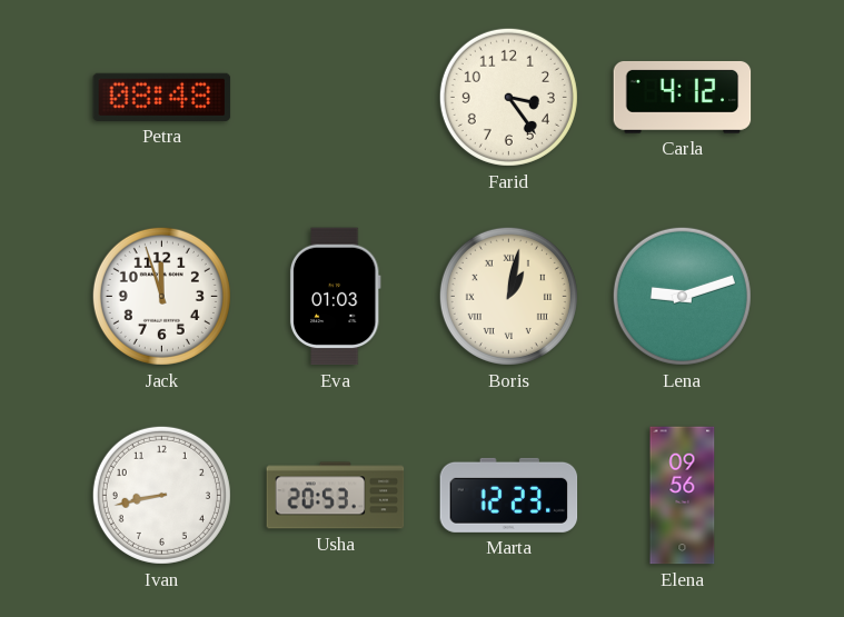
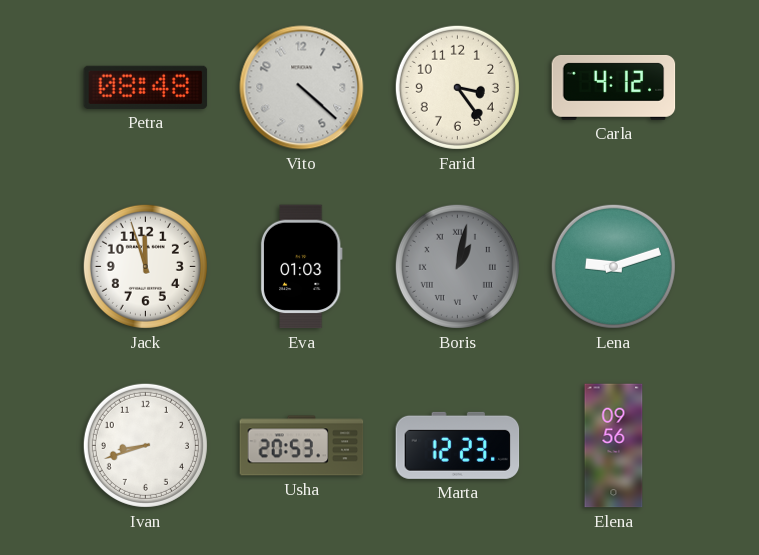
Vito: none -> 4:22
Boris dial: cream -> grey
Ivan: 8:43 -> 8:42
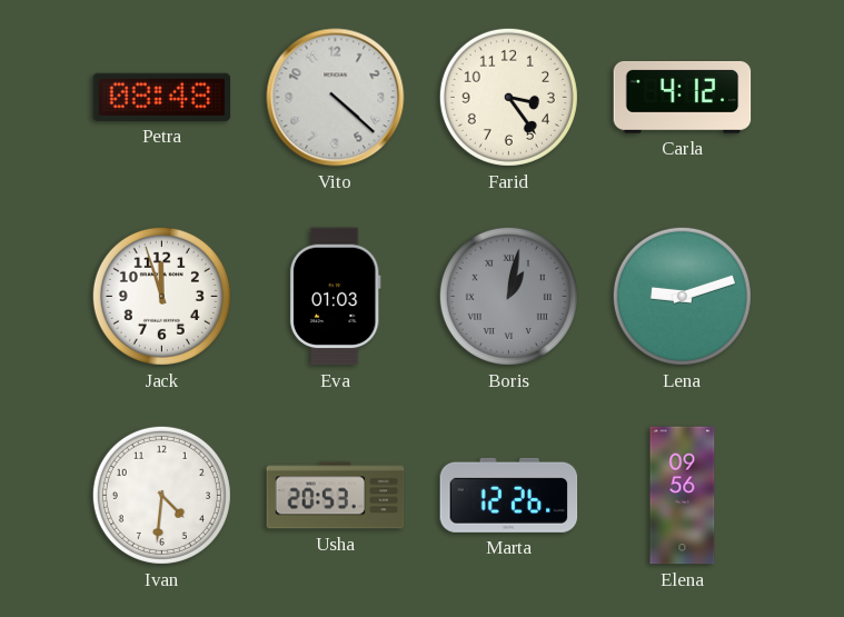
Ivan: 8:42 -> 4:31
Marta: 12:23 -> 12:26
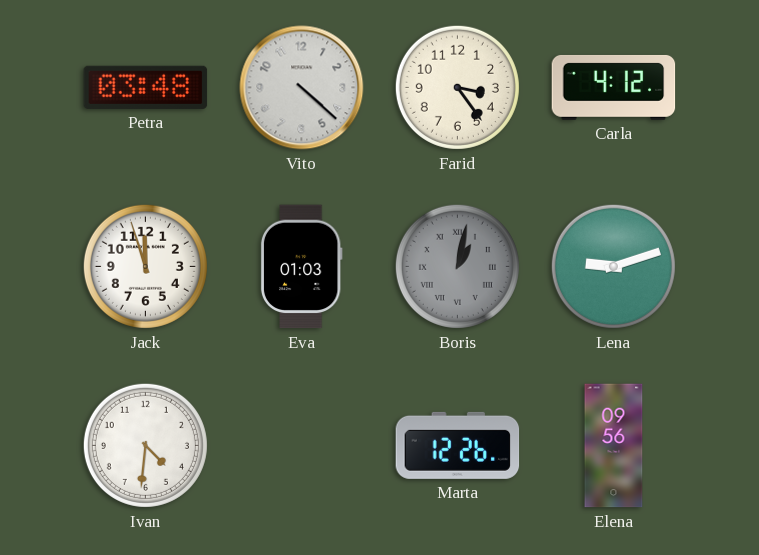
Petra: 08:48 -> 03:48
Usha: 20:53 -> none
